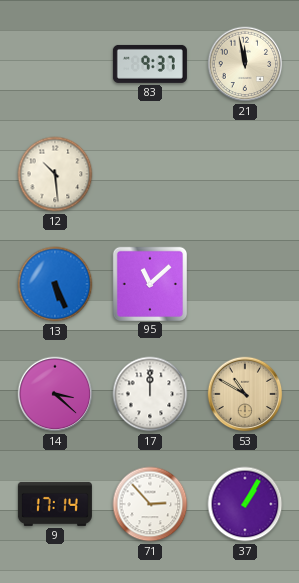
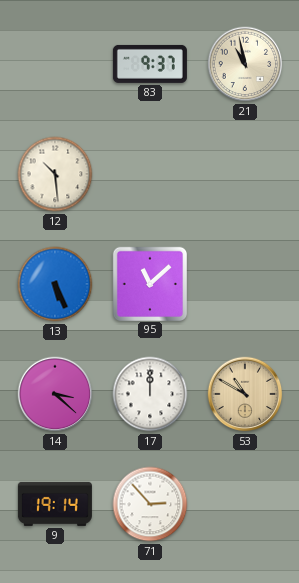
21: 11:58 -> 10:58
9: 17:14 -> 19:14
37: 1:05 -> none
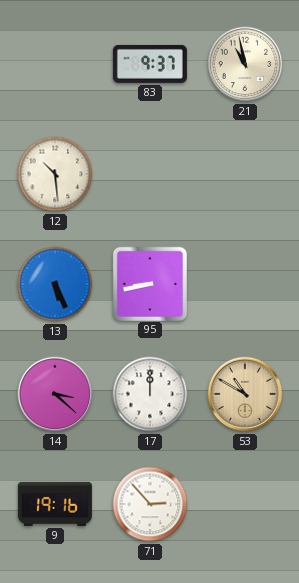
95: 11:08 -> 8:43
9: 19:14 -> 19:16
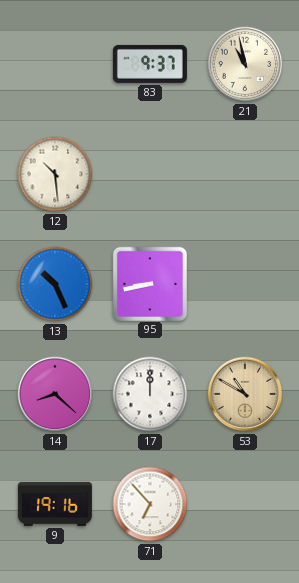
13: 5:26 -> 10:26
14: 3:22 -> 8:22
71: 2:53 -> 6:53
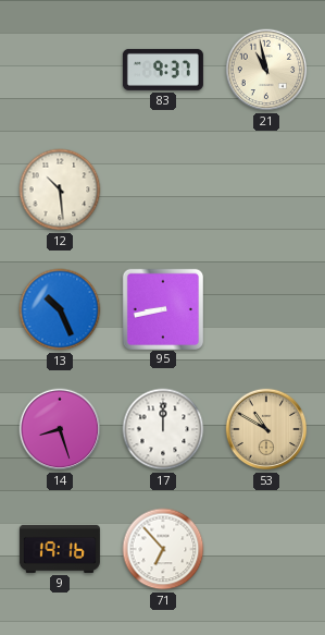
14: 8:22 -> 8:27
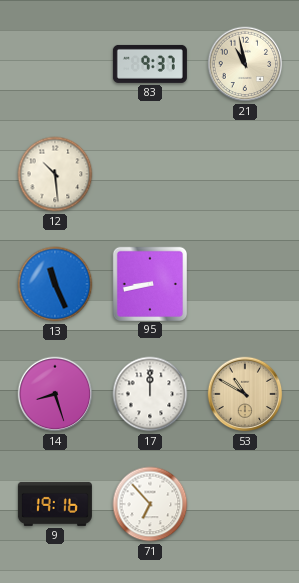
13: 10:26 -> 11:26
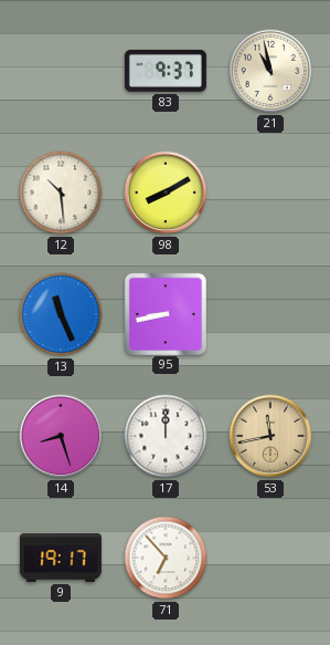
98: none -> 8:10
53: 10:50 -> 11:43
9: 19:16 -> 19:17
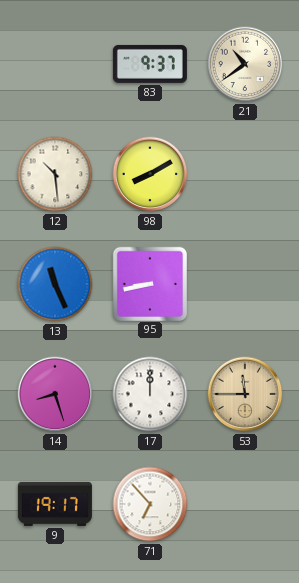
21: 10:58 -> 10:39
53: 11:43 -> 11:45
